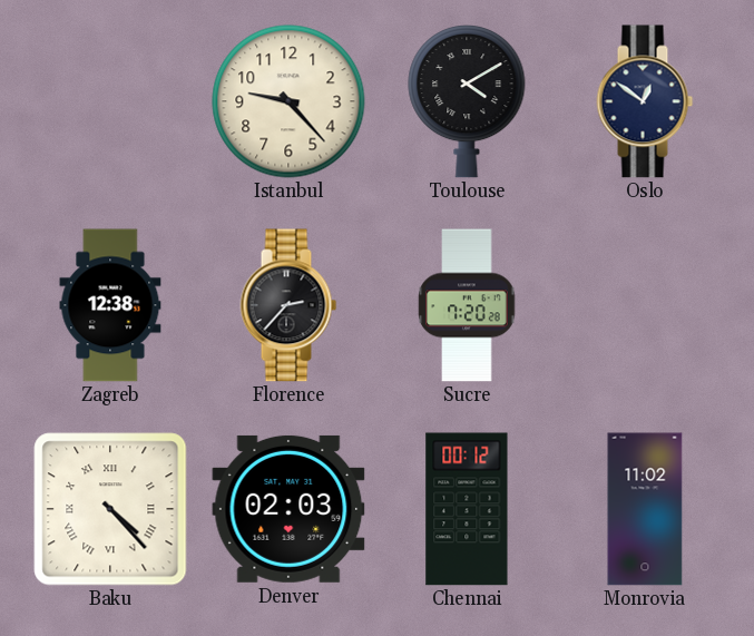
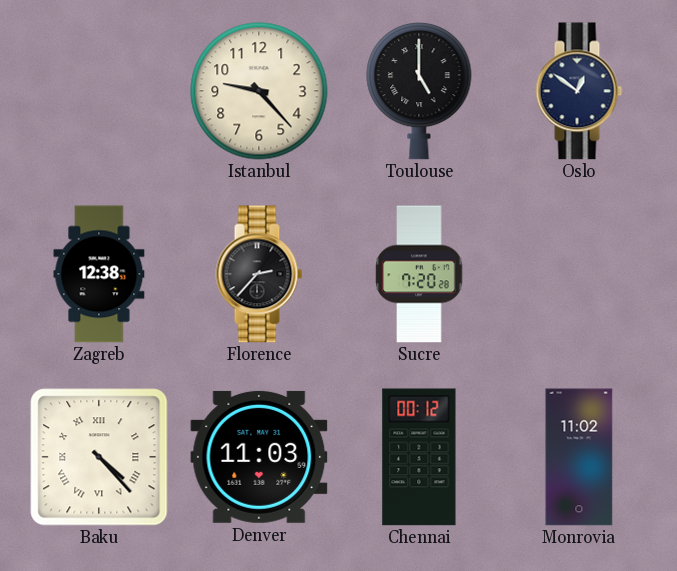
Toulouse: 4:10 -> 5:00
Denver: 02:03 -> 11:03
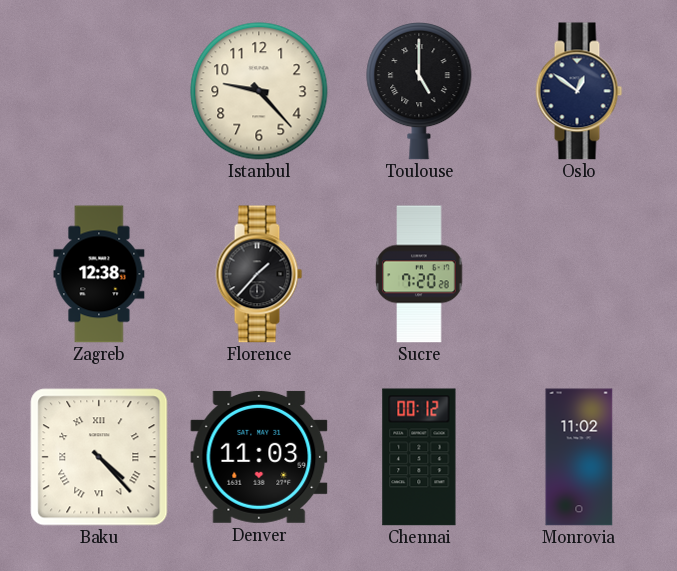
Florence: 2:37 -> 1:37
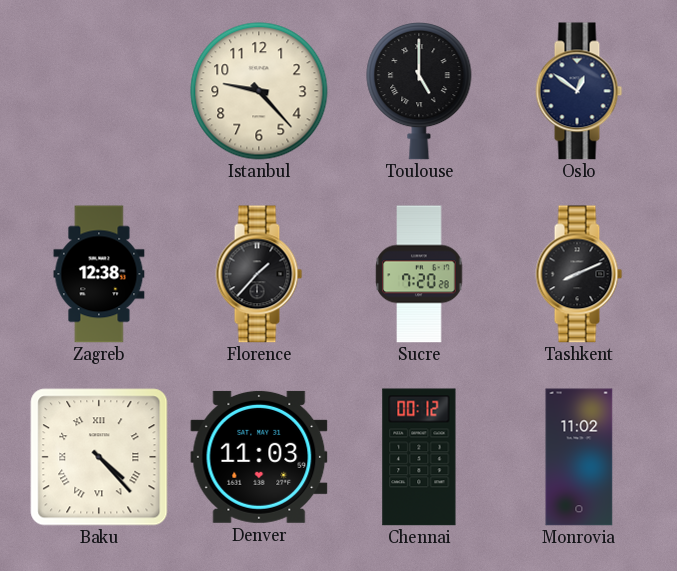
Tashkent: none -> 8:11
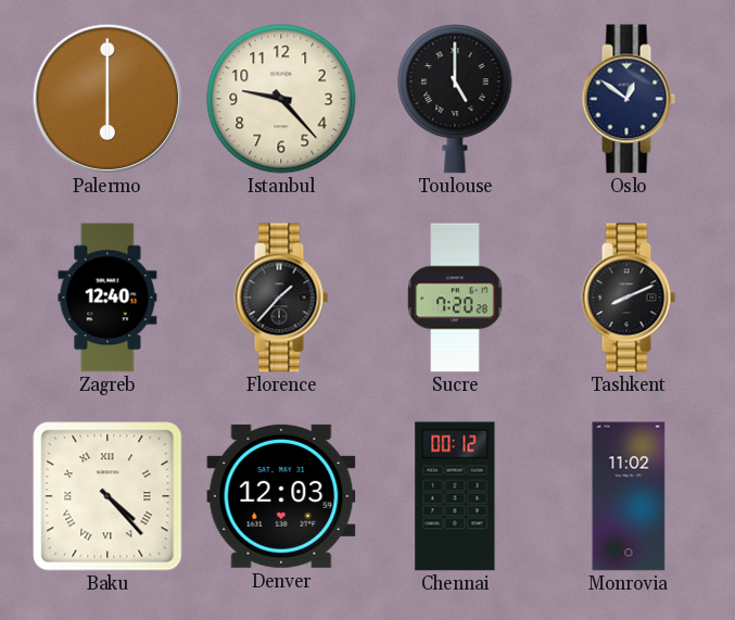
Palermo: none -> 6:00
Zagreb: 12:38 -> 12:40
Denver: 11:03 -> 12:03
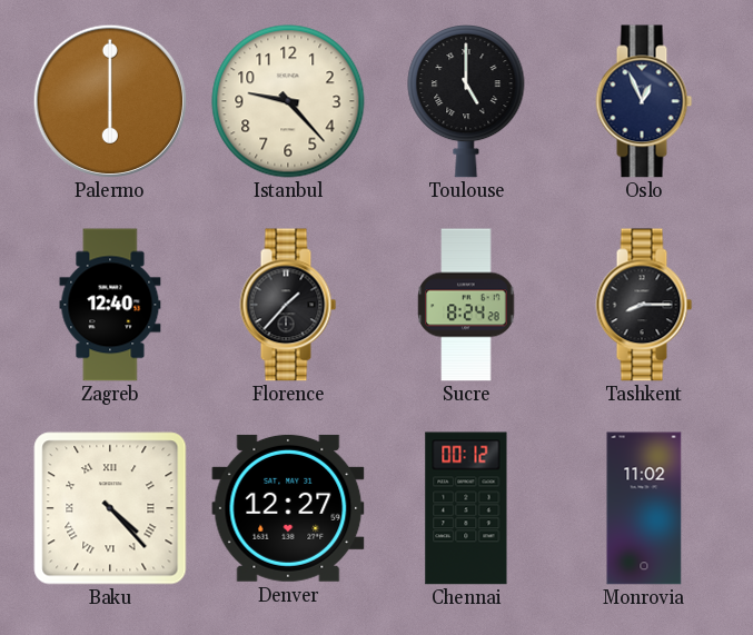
Oslo: 12:51 -> 12:56
Sucre: 7:20 -> 8:24
Tashkent: 8:11 -> 8:15
Denver: 12:03 -> 12:27
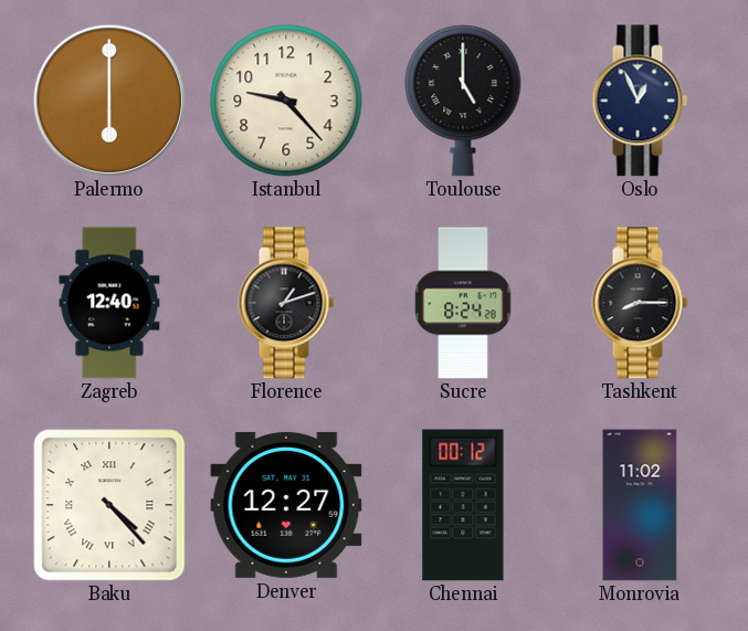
Florence: 1:37 -> 1:12
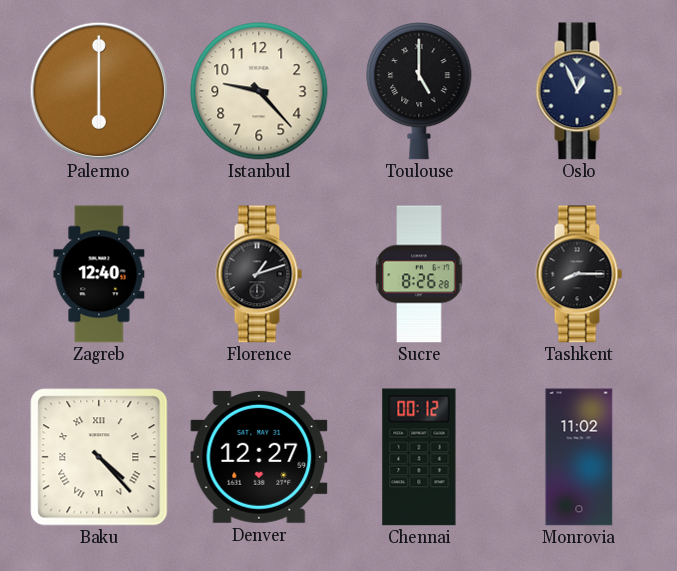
Sucre: 8:24 -> 8:26
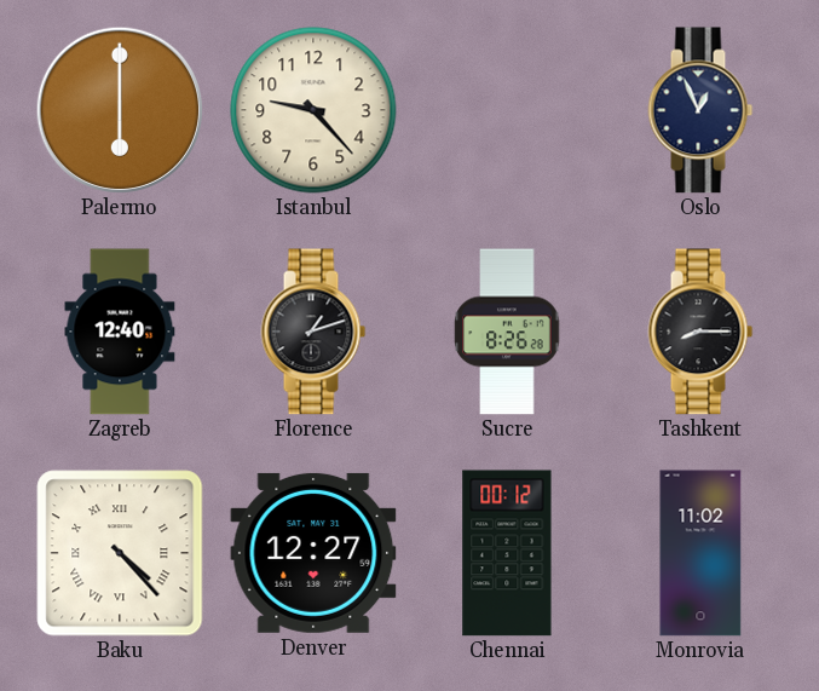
Toulouse: 5:00 -> none
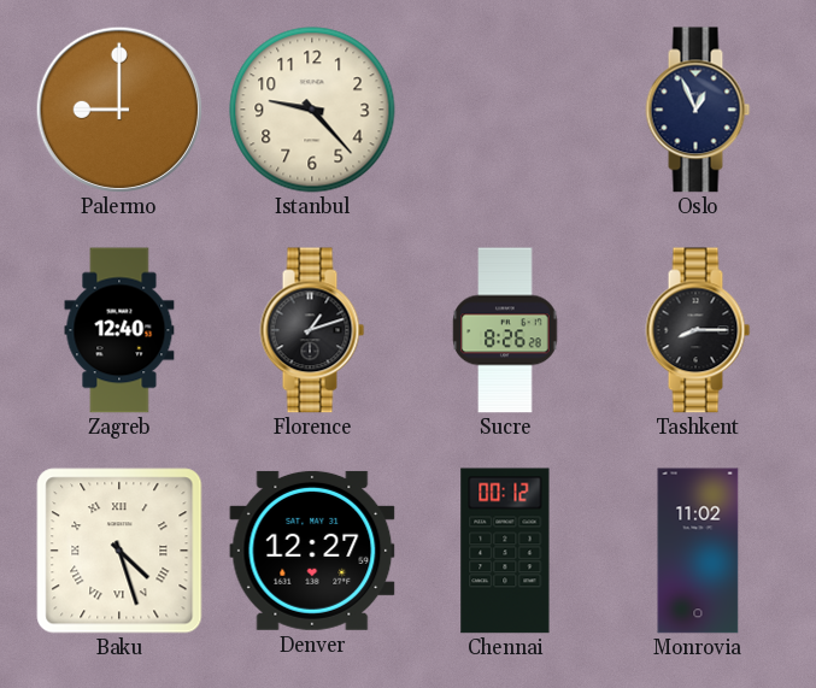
Palermo: 6:00 -> 9:00
Baku: 4:23 -> 4:27
